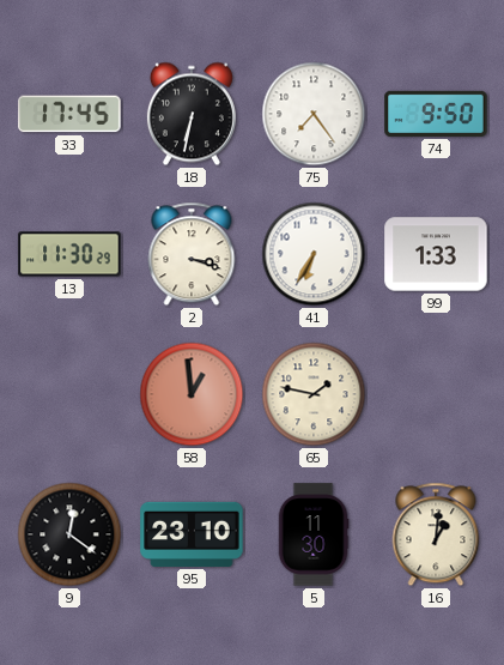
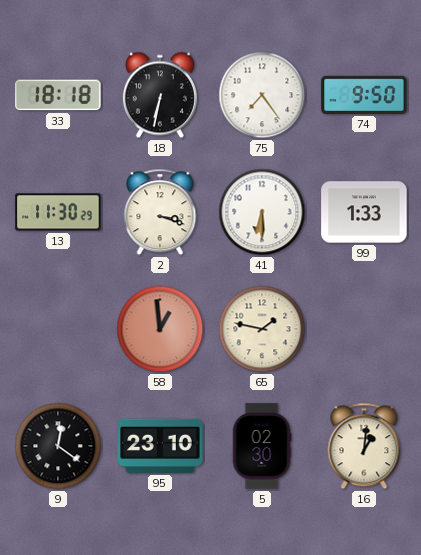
33: 17:45 -> 18:18
41: 6:35 -> 6:30
5: 11:30 -> 02:30
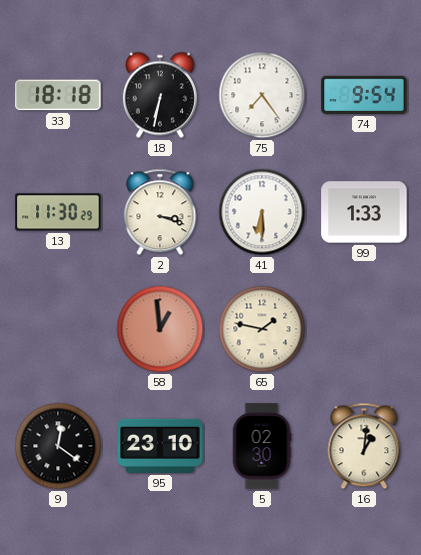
74: 9:50 -> 9:54
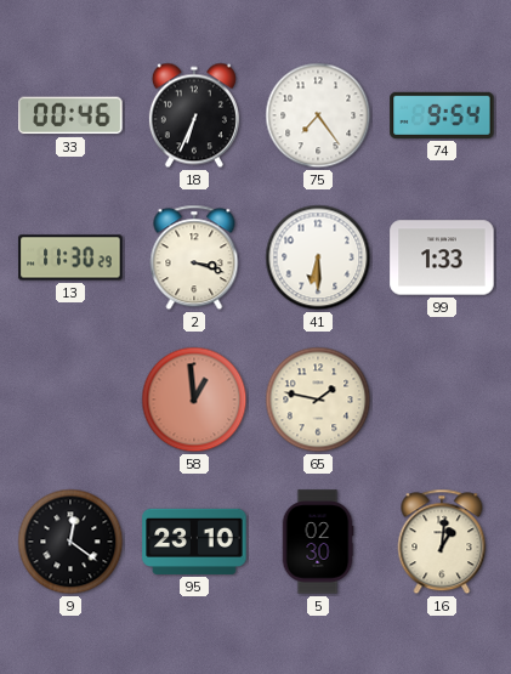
33: 18:18 -> 00:46
18: 6:32 -> 6:34
